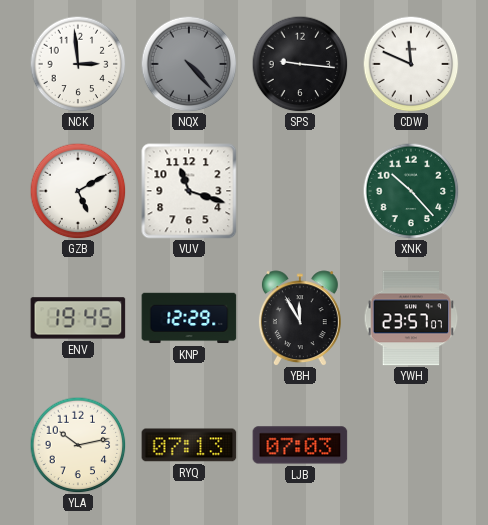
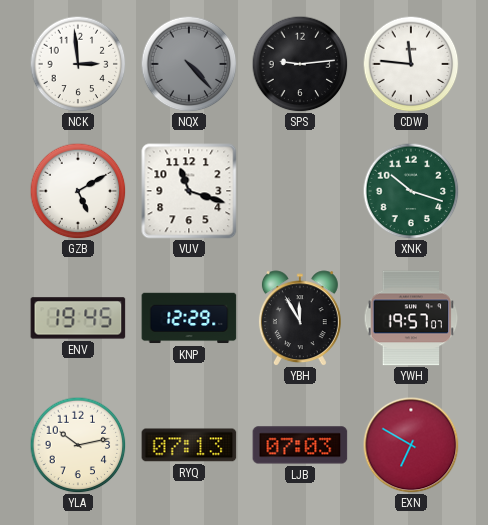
SPS: 9:16 -> 9:14
CDW: 11:49 -> 11:46
XNK: 10:23 -> 10:18
YWH: 23:57 -> 19:57
EXN: none -> 6:50
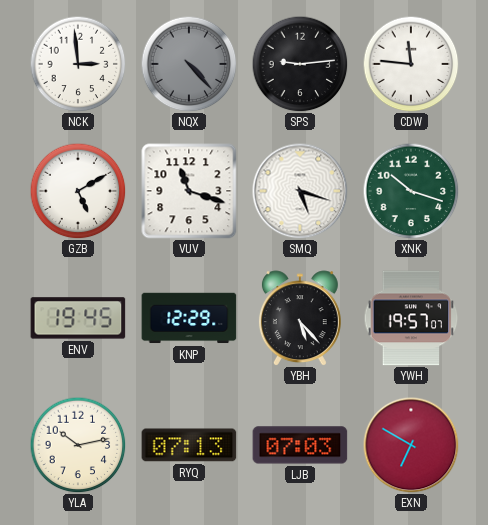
SMQ: none -> 5:18
YBH: 11:55 -> 5:23
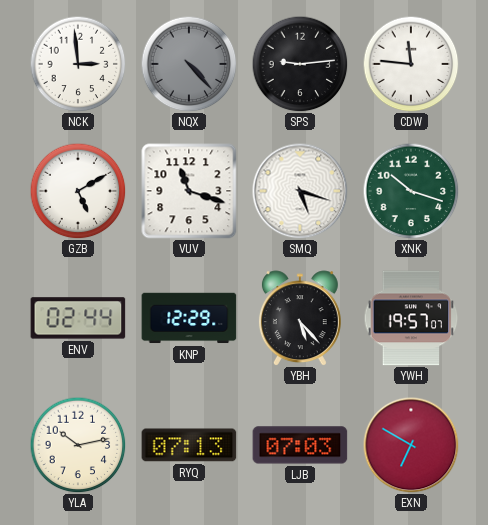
ENV: 19:45 -> 02:44
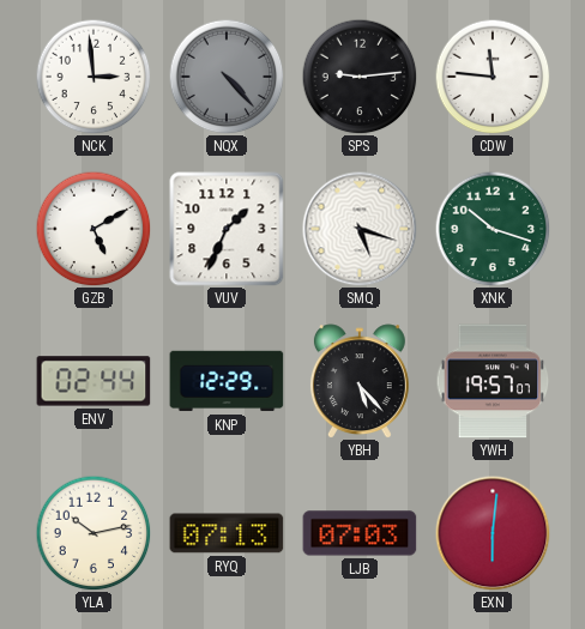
VUV: 11:18 -> 1:34
EXN: 6:50 -> 6:01
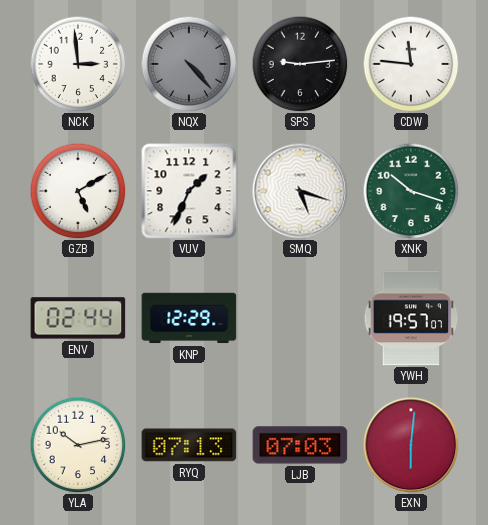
YBH: 5:23 -> none
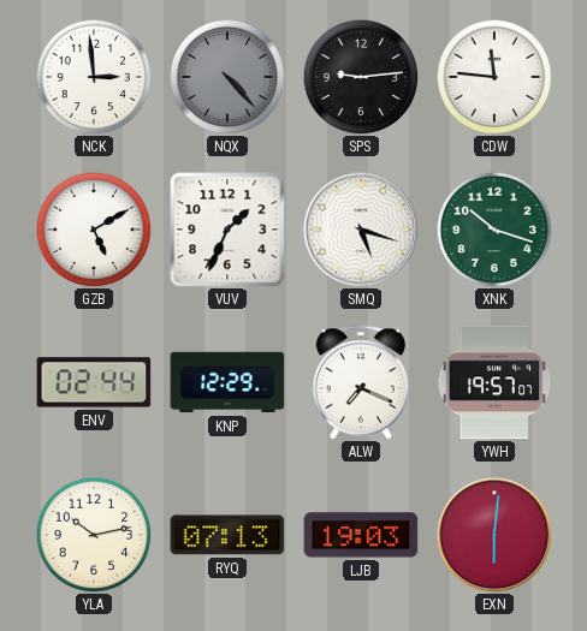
ALW: none -> 7:19
LJB: 07:03 -> 19:03
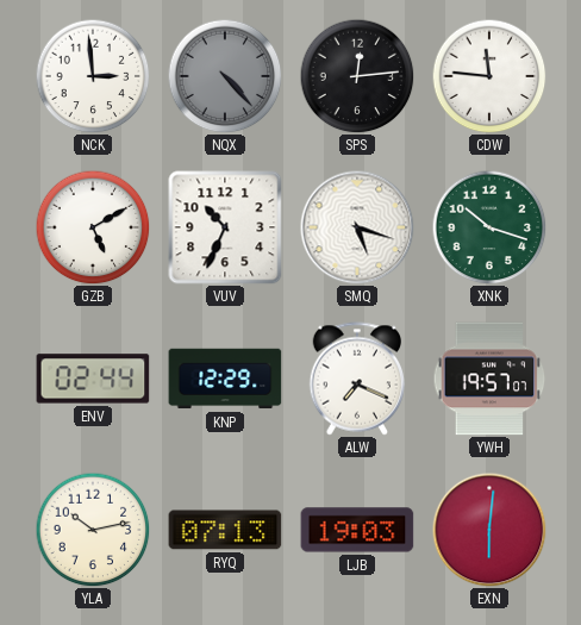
SPS: 9:14 -> 12:14
VUV: 1:34 -> 10:34
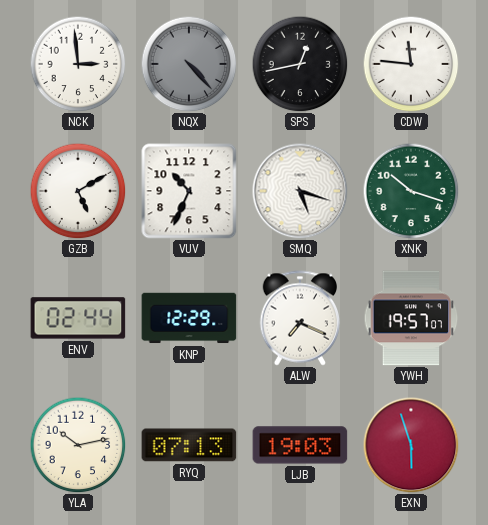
SPS: 12:14 -> 12:43
EXN: 6:01 -> 5:57
